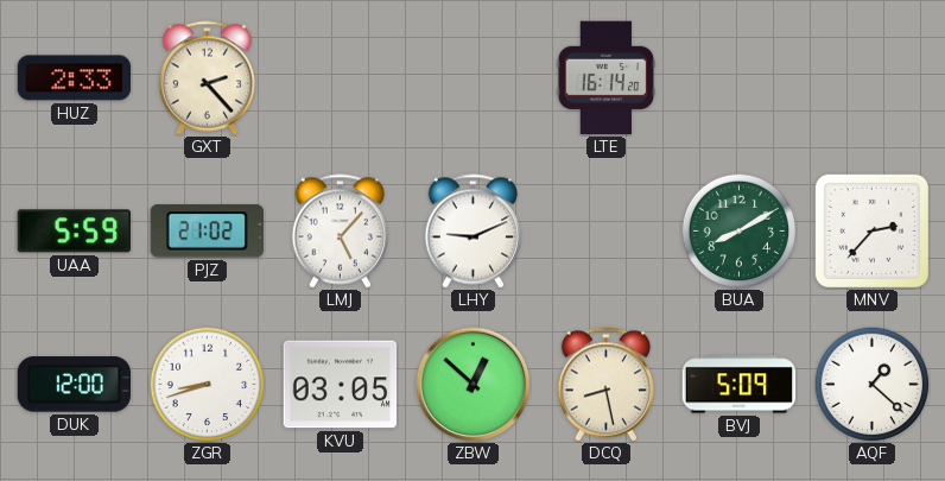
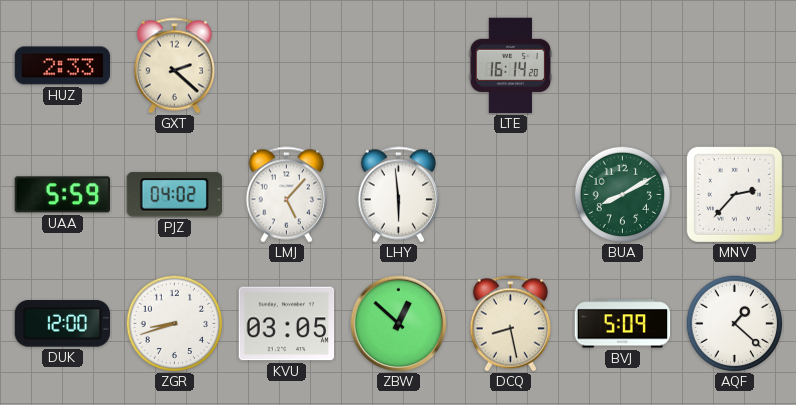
GXT: 2:23 -> 2:22
PJZ: 21:02 -> 04:02
LHY: 9:11 -> 5:59
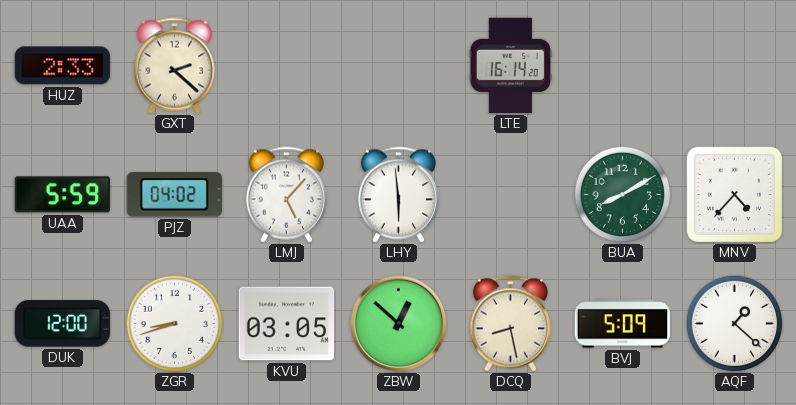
MNV: 2:37 -> 4:37
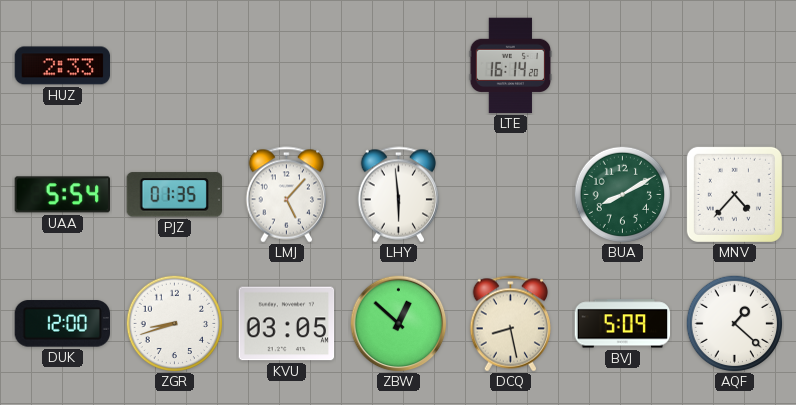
GXT: 2:22 -> none
UAA: 5:59 -> 5:54
PJZ: 04:02 -> 01:35
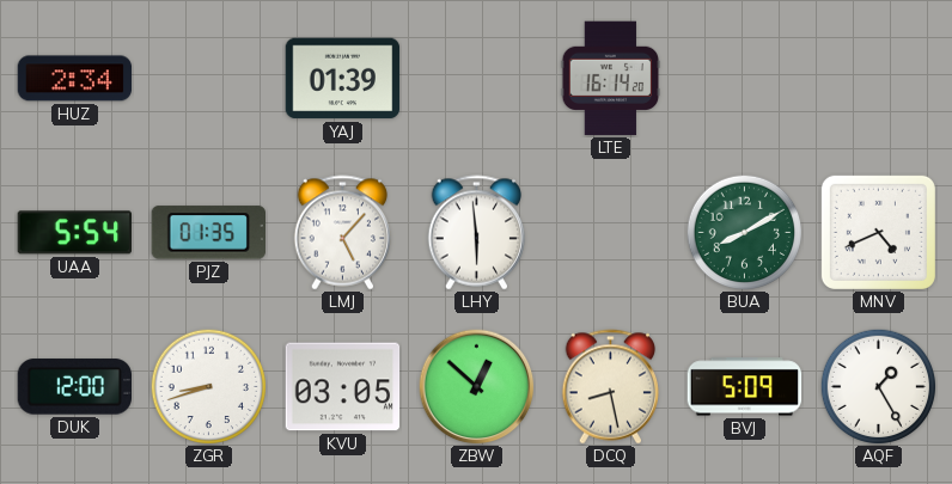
HUZ: 2:33 -> 2:34
YAJ: none -> 01:39
MNV: 4:37 -> 4:41
AQF: 1:22 -> 1:25
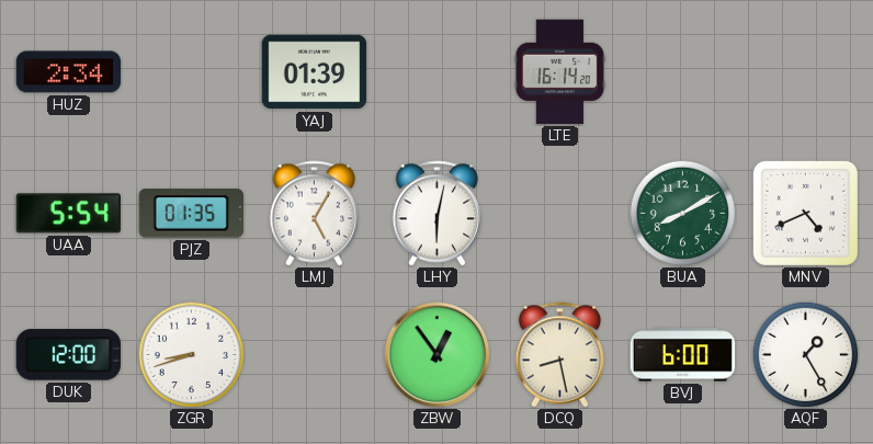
LMJ: 5:07 -> 5:05
LHY: 5:59 -> 6:02
KVU: 03:05 -> none
ZBW: 12:52 -> 12:54
BVJ: 5:09 -> 6:00
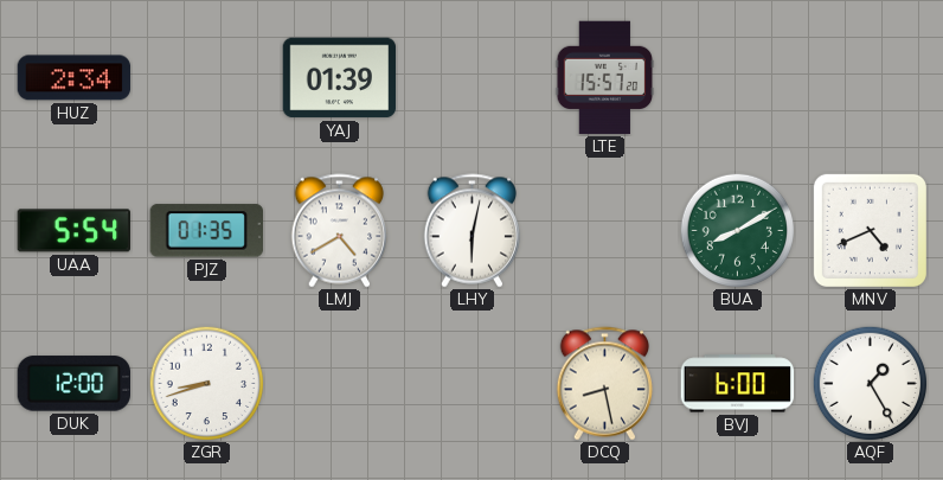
LTE: 16:14 -> 15:57
LMJ: 5:05 -> 4:40
ZBW: 12:54 -> none
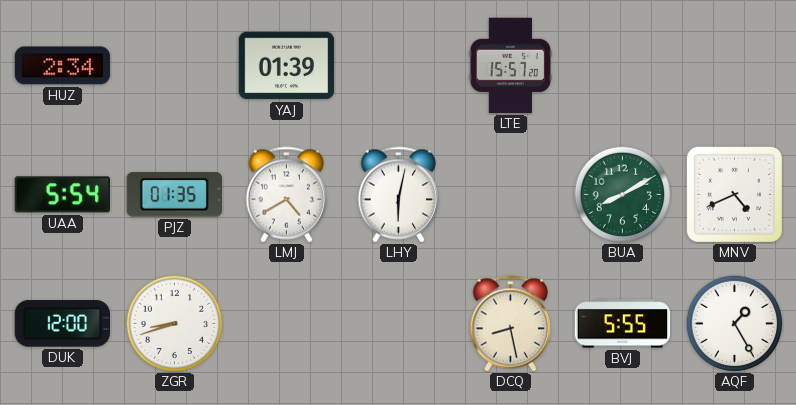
BVJ: 6:00 -> 5:55
